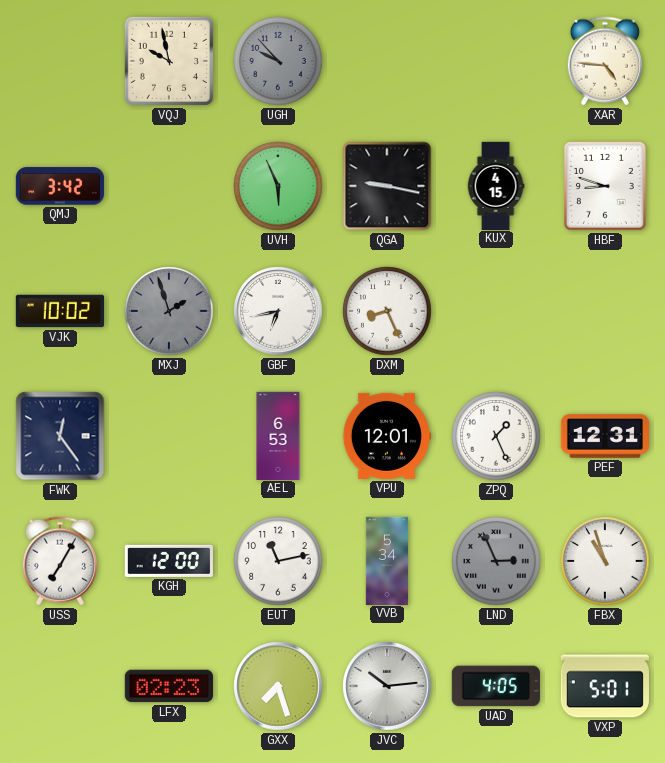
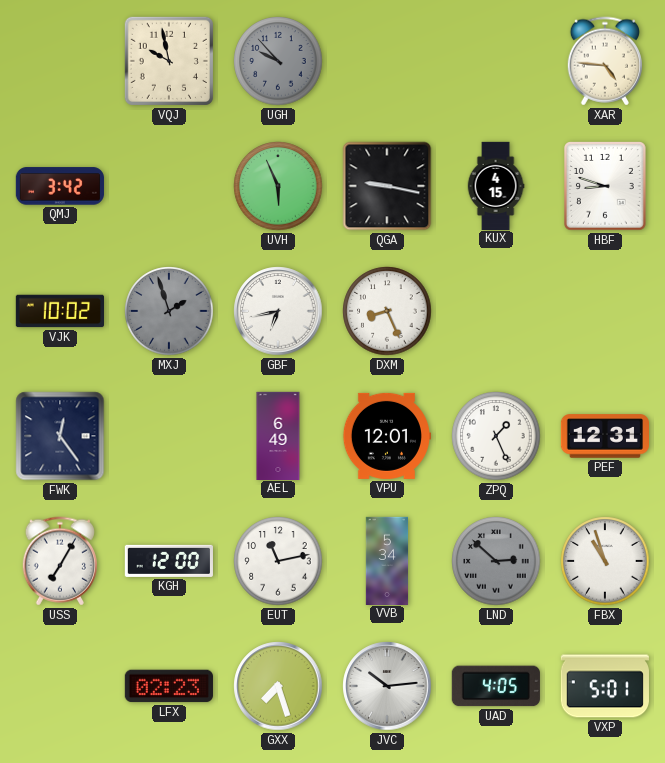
AEL: 6:53 -> 6:49
LND: 2:56 -> 2:52
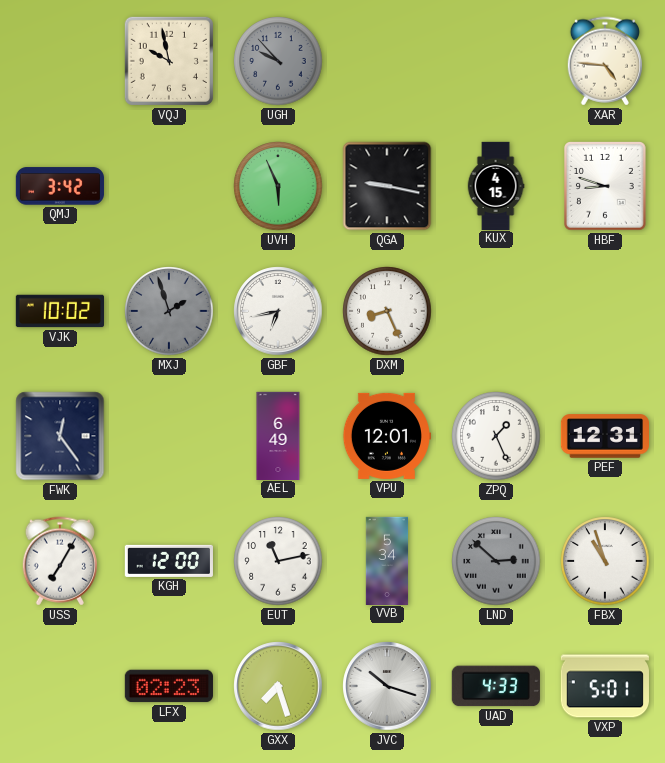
JVC: 10:14 -> 10:18
UAD: 4:05 -> 4:33
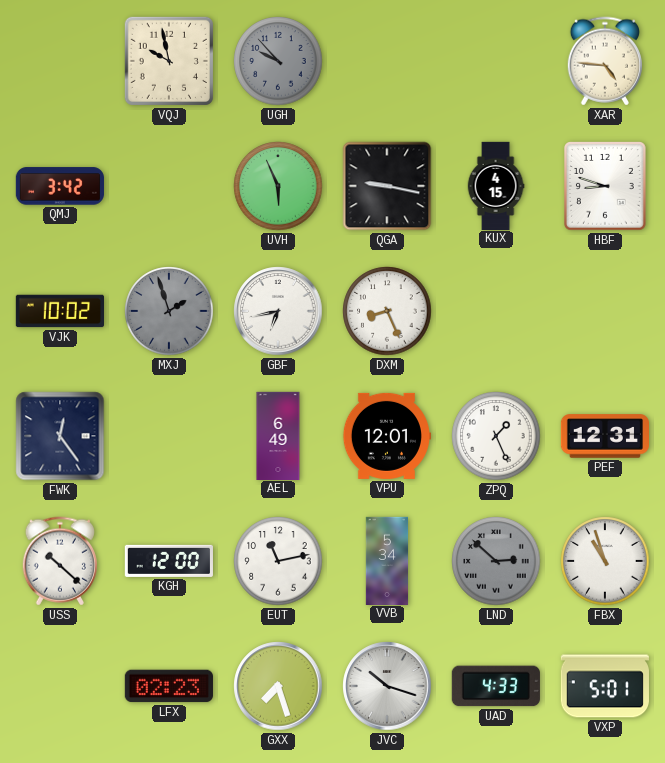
USS: 7:05 -> 10:22
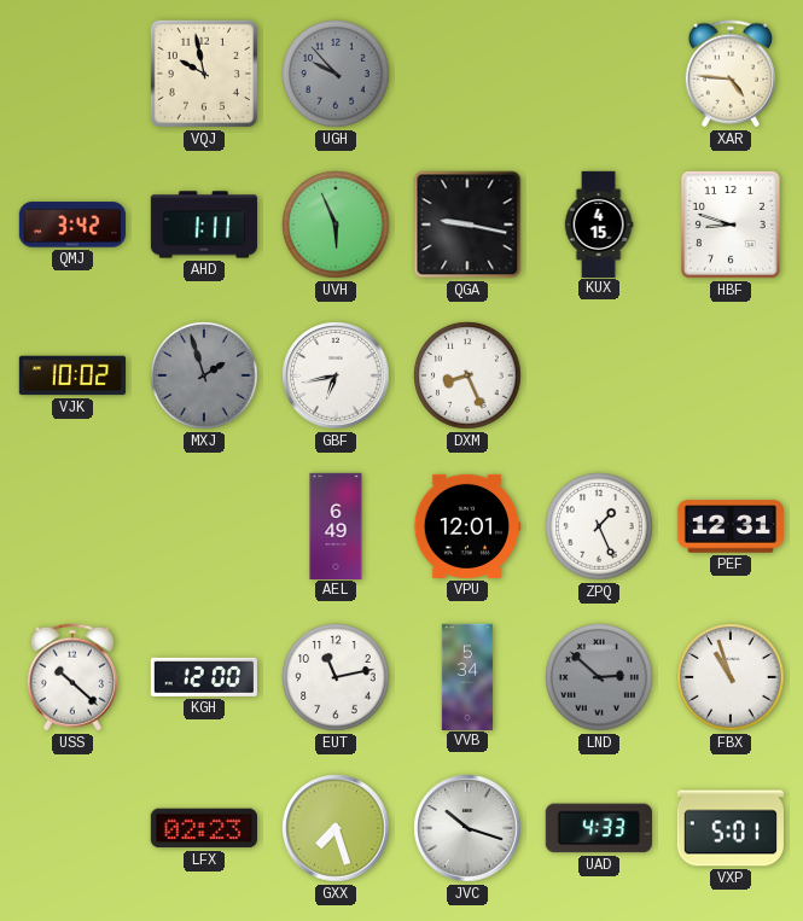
AHD: none -> 1:11
FWK: 12:24 -> none
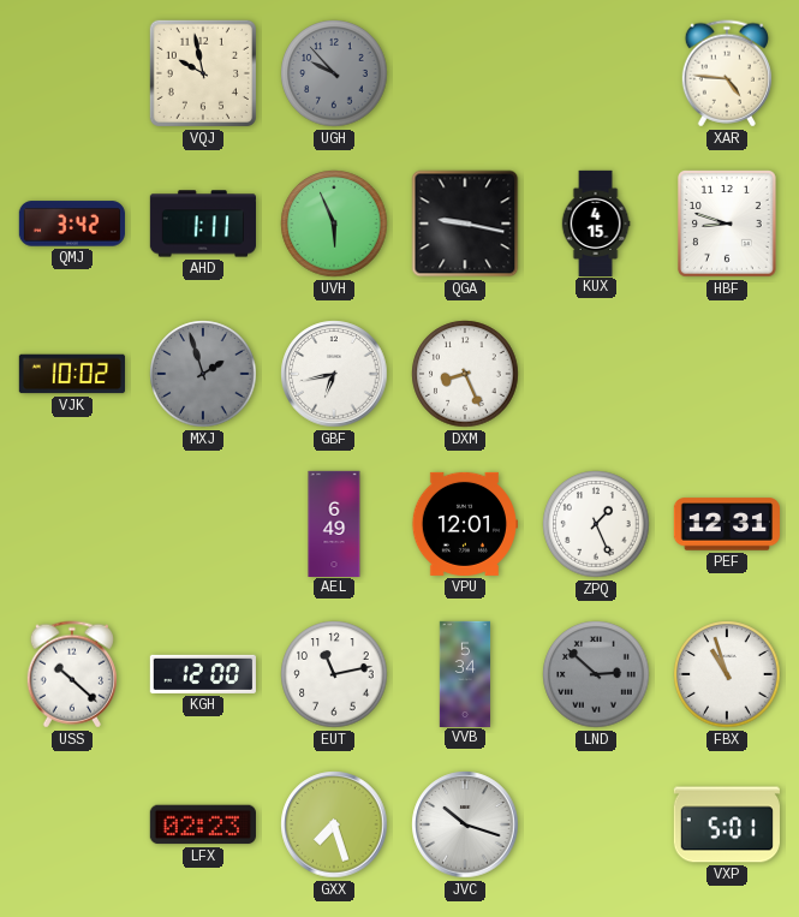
UAD: 4:33 -> none
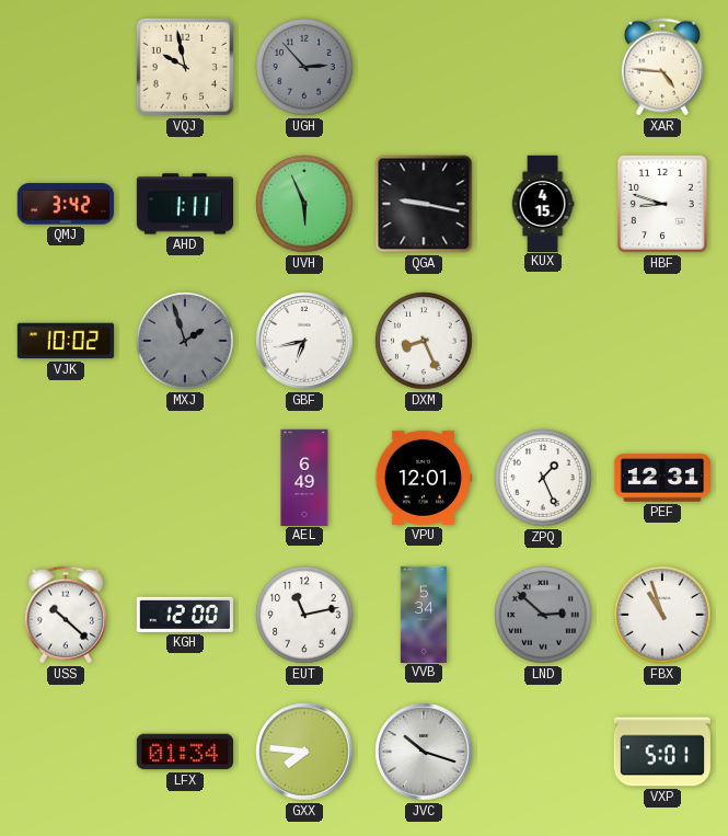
UGH: 9:53 -> 2:53
LFX: 02:23 -> 01:34
GXX: 7:27 -> 7:46
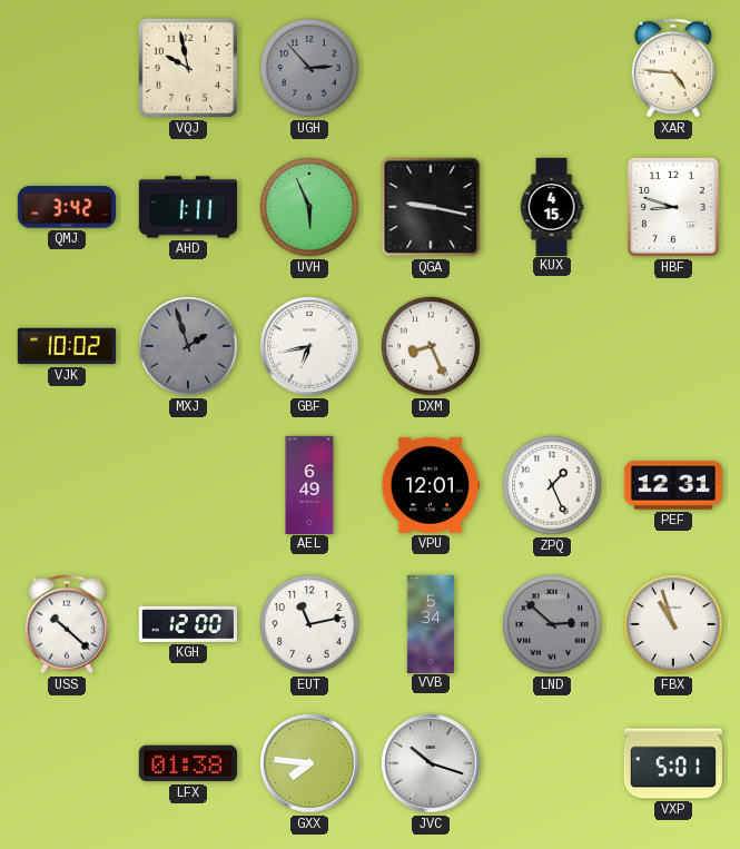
LFX: 01:34 -> 01:38
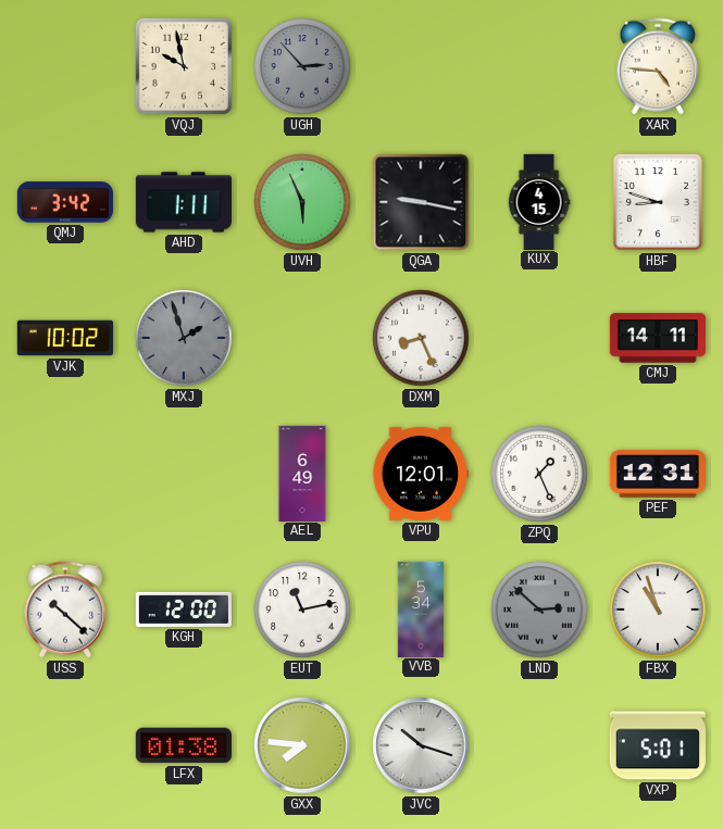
GBF: 6:43 -> none
CMJ: none -> 14:11
